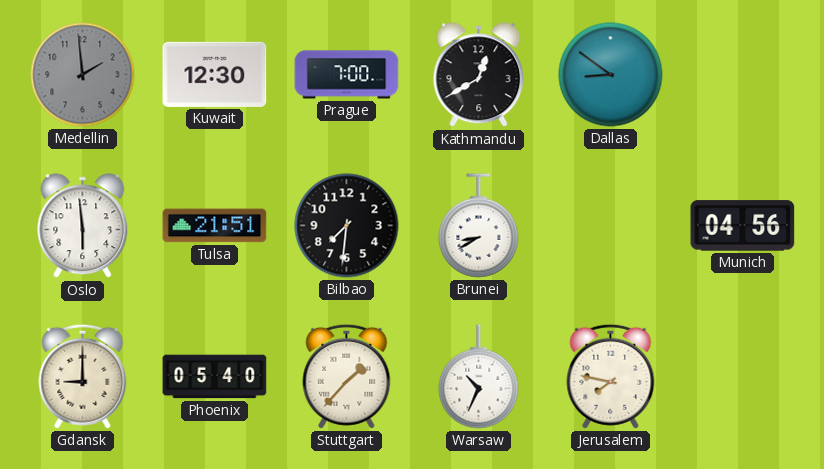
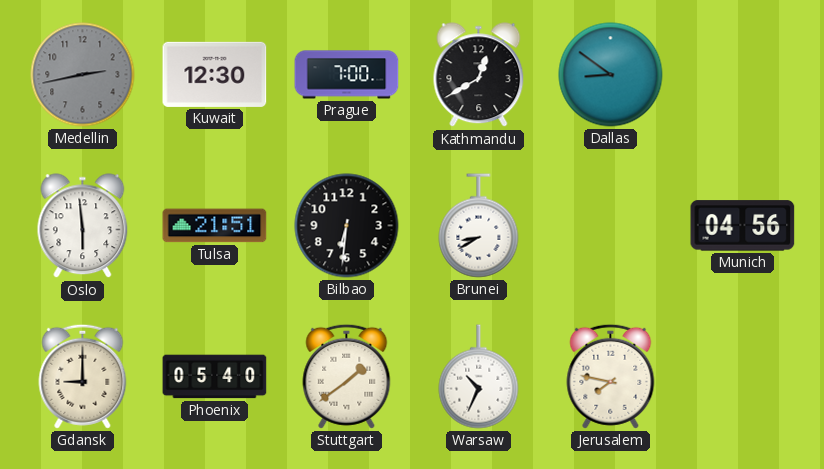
Medellin: 1:59 -> 2:43
Bilbao: 7:31 -> 6:31
Stuttgart: 1:37 -> 1:39
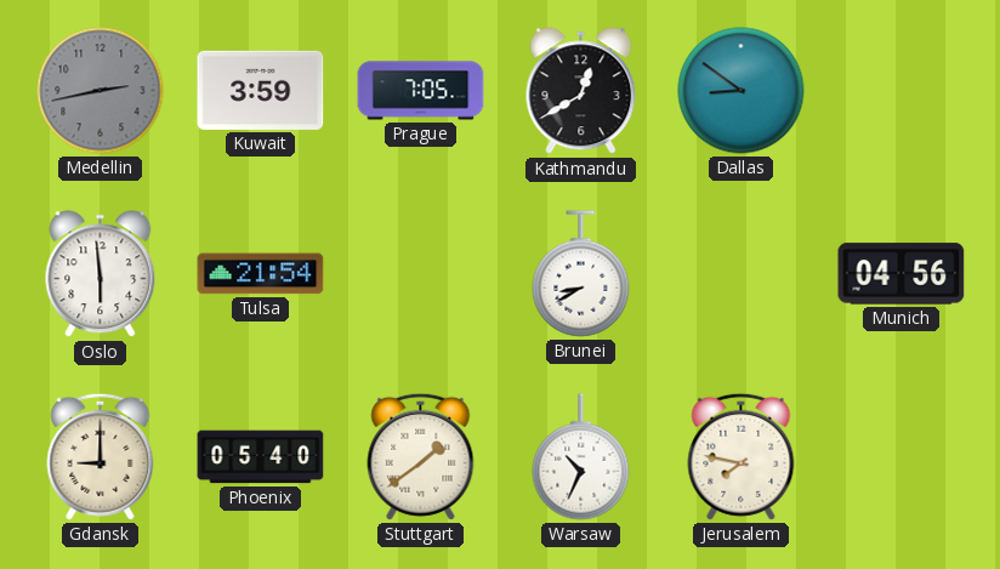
Kuwait: 12:30 -> 3:59
Prague: 7:00 -> 7:05
Tulsa: 21:51 -> 21:54
Bilbao: 6:31 -> none
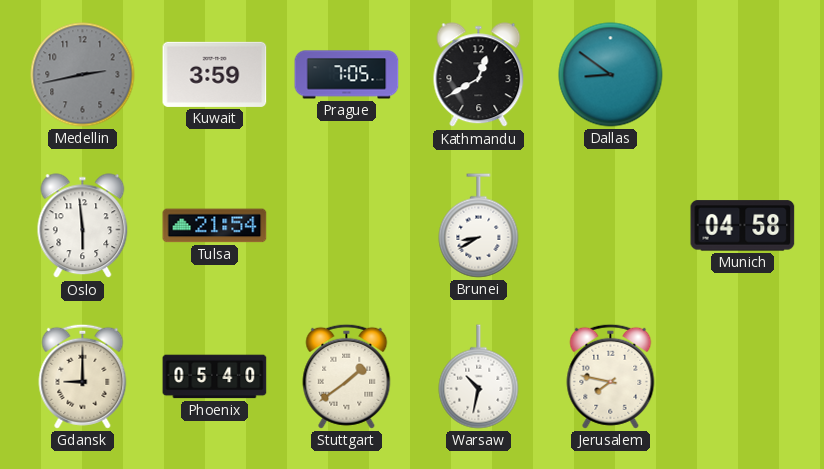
Munich: 04:56 -> 04:58
Warsaw: 10:34 -> 10:32
